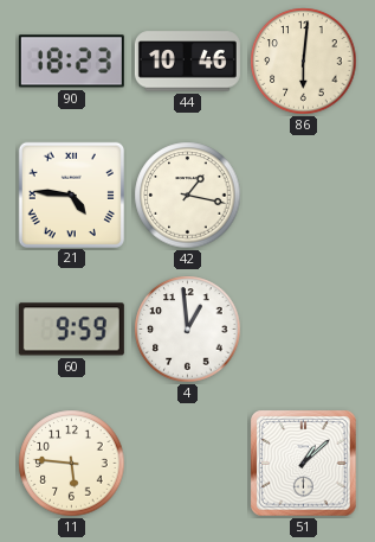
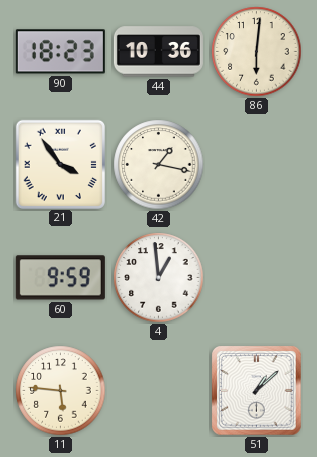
44: 10:46 -> 10:36
21: 4:46 -> 3:54
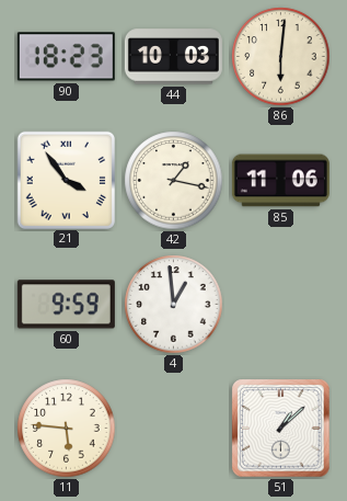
44: 10:36 -> 10:03
85: none -> 11:06
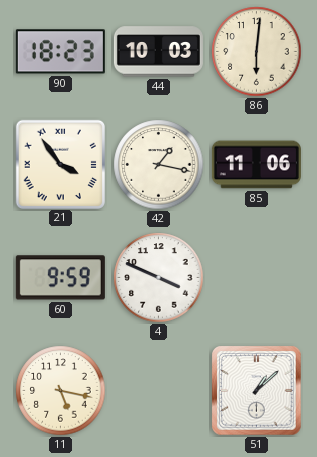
4: 12:59 -> 3:49
11: 5:46 -> 5:17
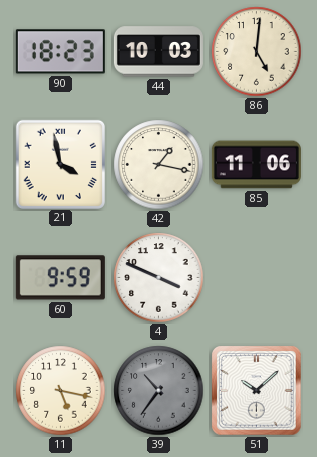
86: 6:01 -> 5:01
21: 3:54 -> 3:58
39: none -> 10:36
51: 1:08 -> 10:08
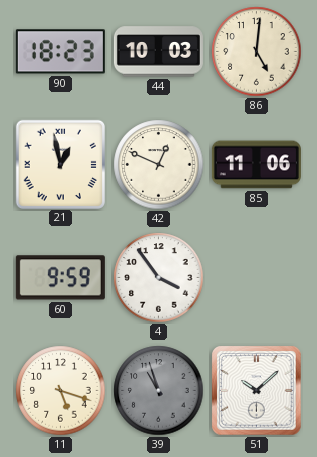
21: 3:58 -> 12:58
42: 1:17 -> 12:49
4: 3:49 -> 3:54
11: 5:17 -> 5:18
39: 10:36 -> 10:57
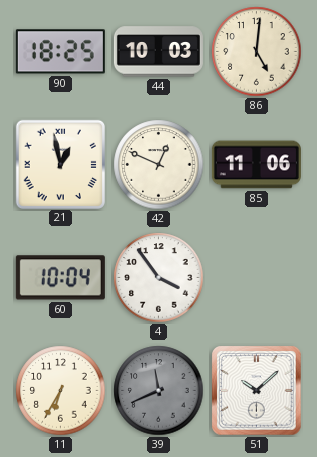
90: 18:23 -> 18:25
60: 9:59 -> 10:04
11: 5:18 -> 6:35
39: 10:57 -> 11:41
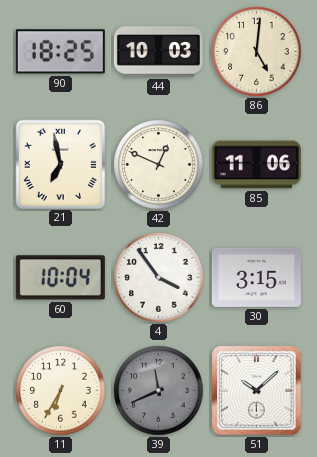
21: 12:58 -> 6:58
30: none -> 3:15
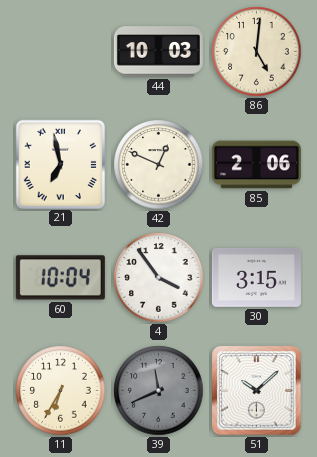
90: 18:25 -> none
85: 11:06 -> 2:06
